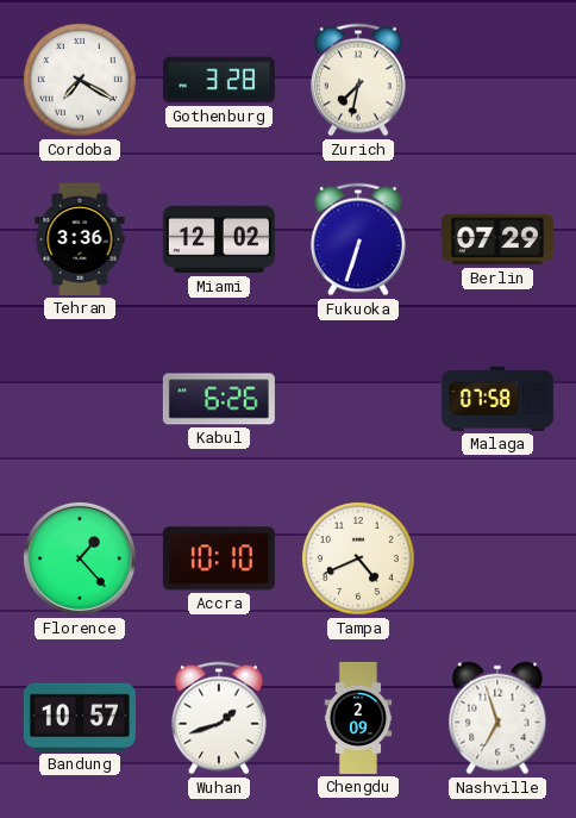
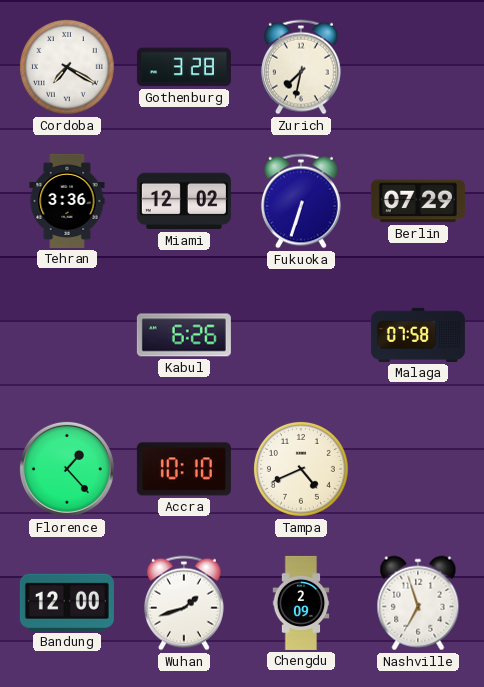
Bandung: 10:57 -> 12:00
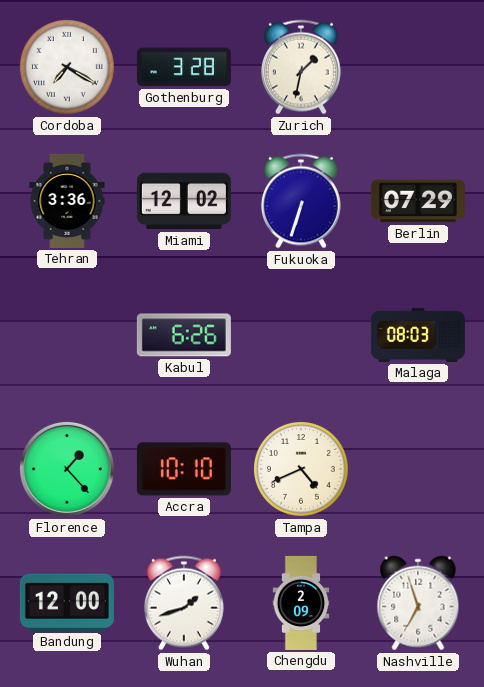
Zurich: 7:32 -> 1:32
Malaga: 07:58 -> 08:03
